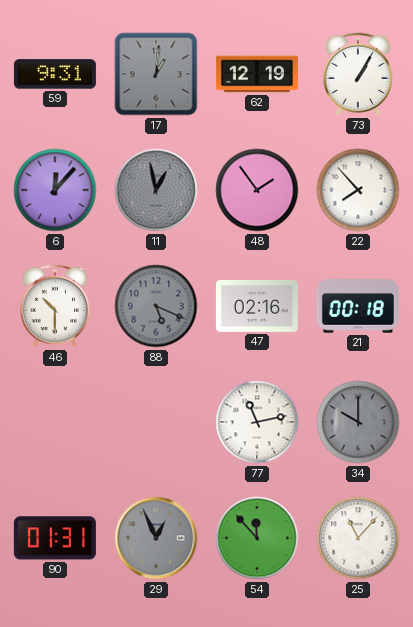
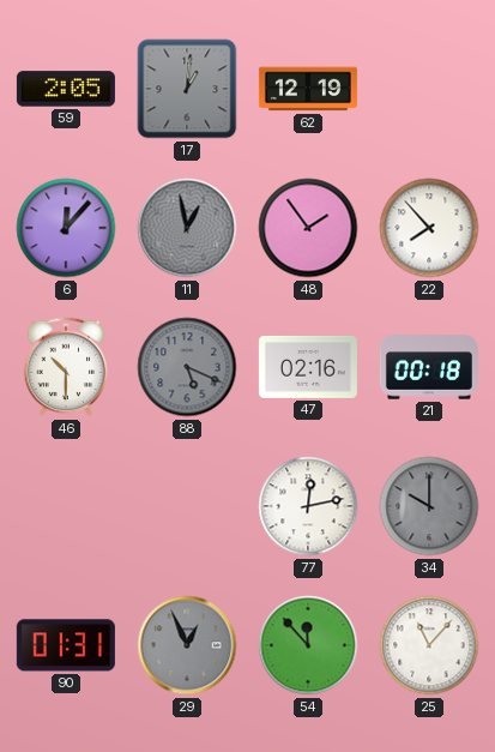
59: 9:31 -> 2:05
73: 1:05 -> none
77: 11:13 -> 12:13
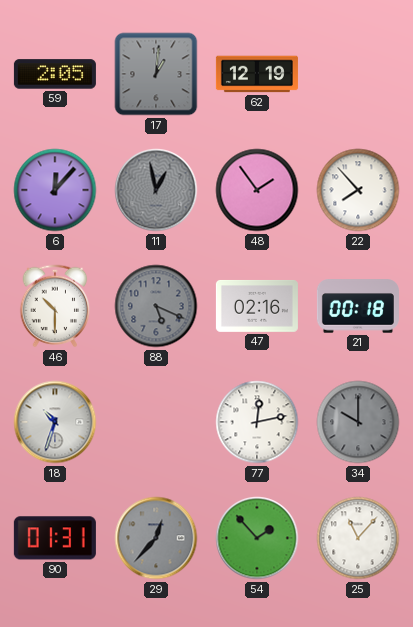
18: none -> 10:33
29: 12:56 -> 12:37
54: 11:53 -> 1:53
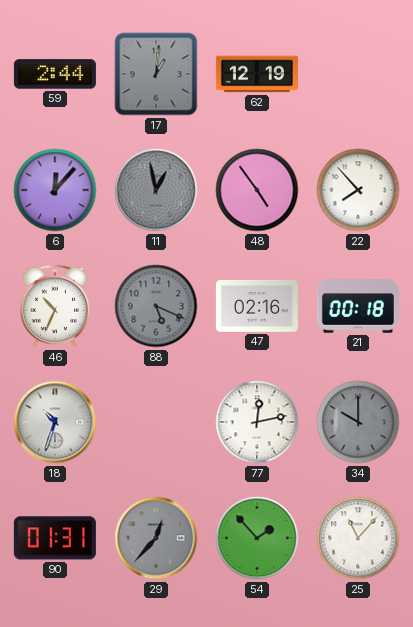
59: 2:05 -> 2:44
48: 1:54 -> 4:54
46: 10:30 -> 10:34
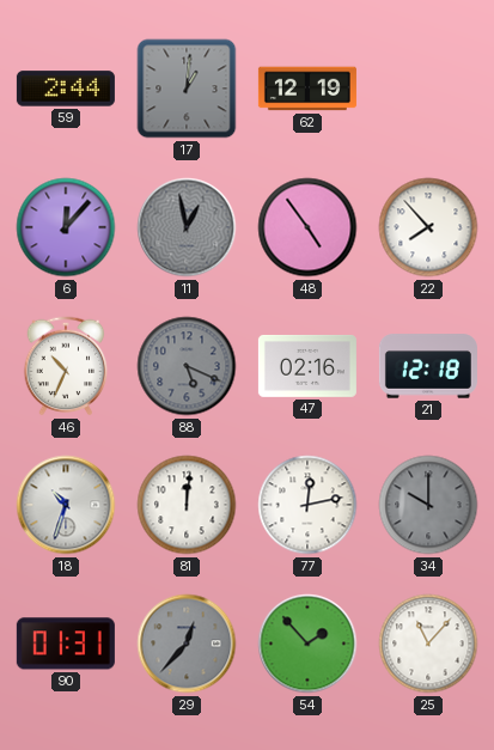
21: 00:18 -> 12:18
81: none -> 12:01
